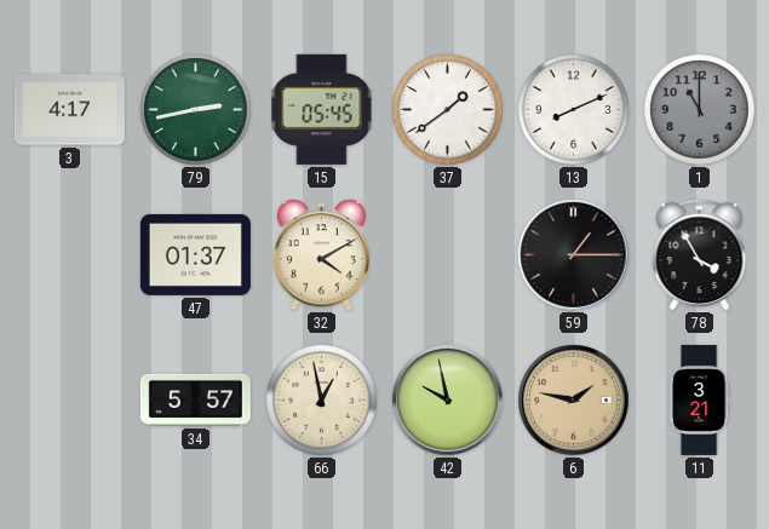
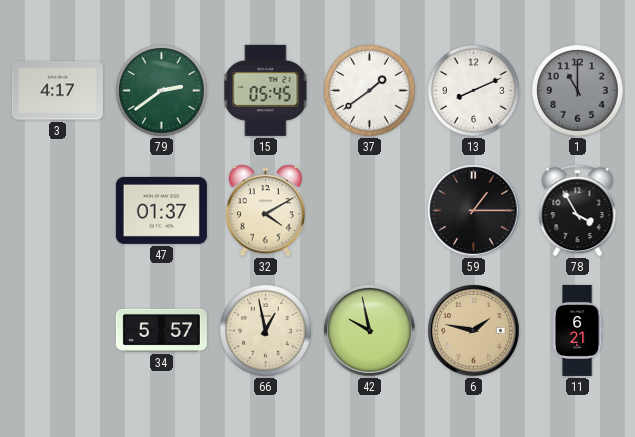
79: 2:43 -> 2:39
11: 3:21 -> 6:21
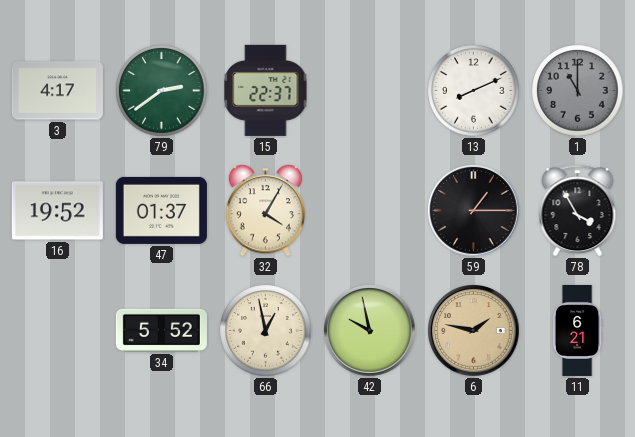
15: 05:45 -> 22:37
37: 1:39 -> none
16: none -> 19:52
32: 4:10 -> 4:05
34: 5:57 -> 5:52
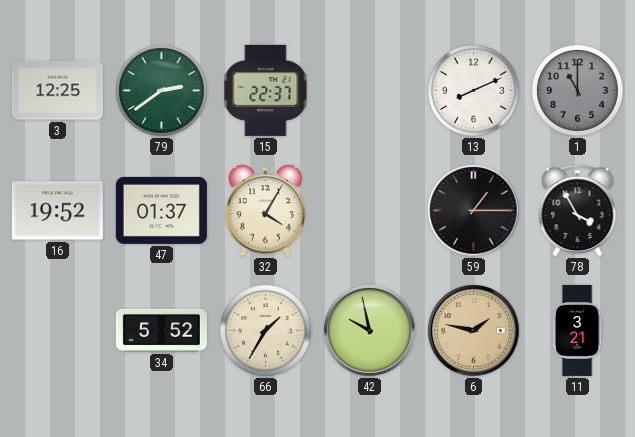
3: 4:17 -> 12:25
66: 12:58 -> 1:35
11: 6:21 -> 3:21
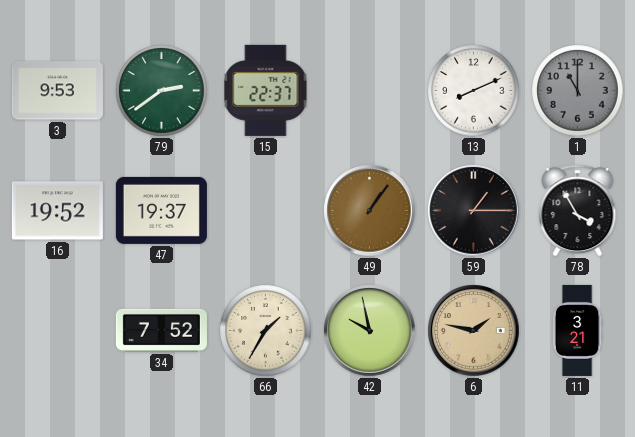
3: 12:25 -> 9:53
47: 01:37 -> 19:37
32: 4:05 -> none
49: none -> 1:06
34: 5:52 -> 7:52
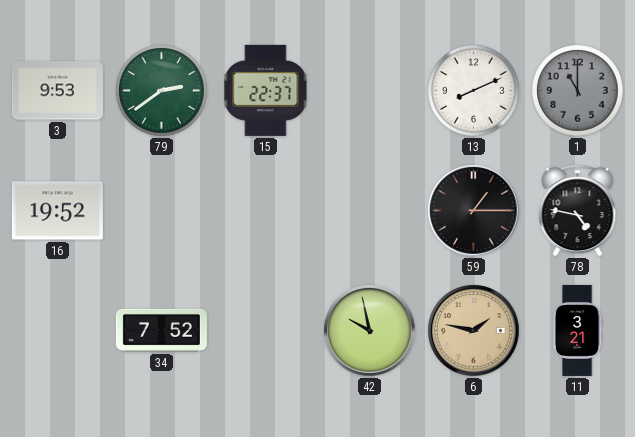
47: 19:37 -> none
49: 1:06 -> none
78: 3:55 -> 4:47
66: 1:35 -> none
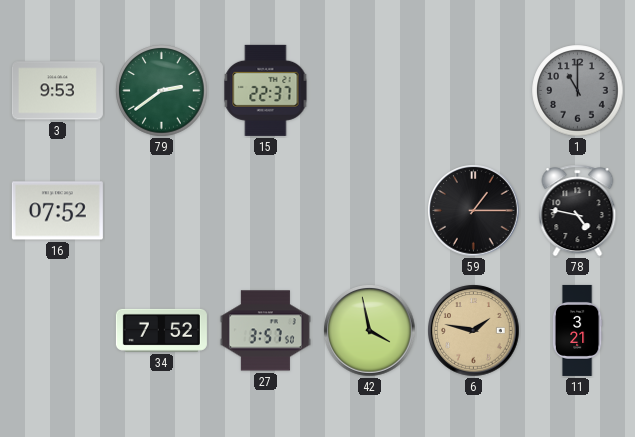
13: 8:11 -> none
16: 19:52 -> 07:52
27: none -> 3:57
42: 9:58 -> 3:58
